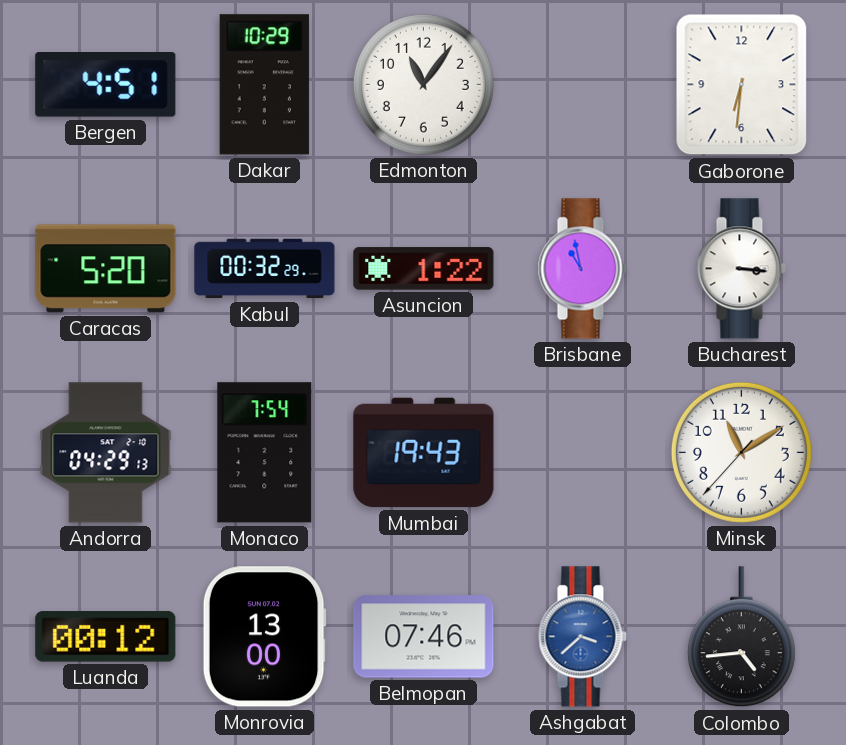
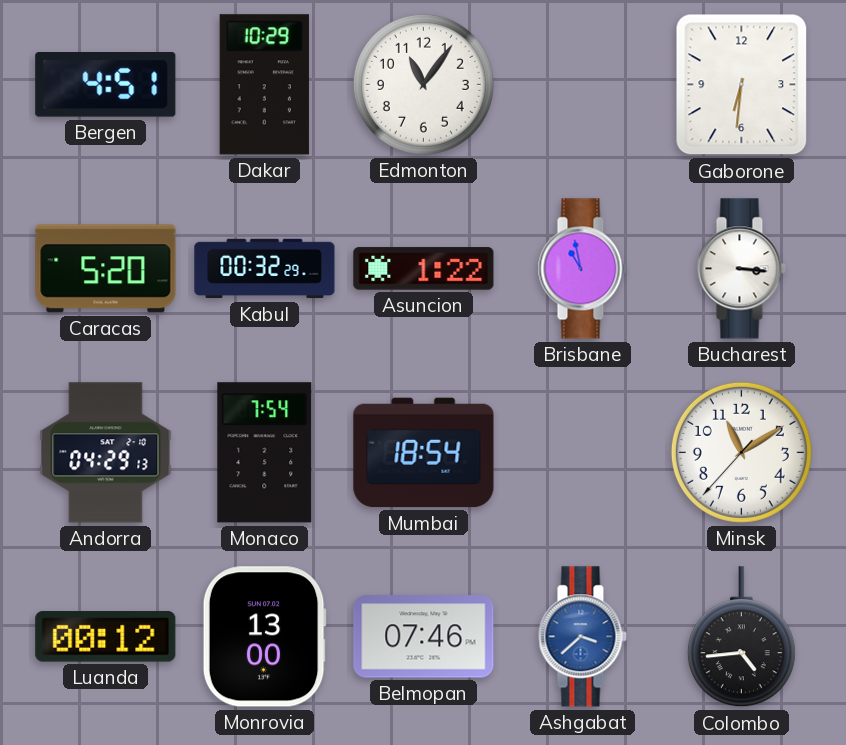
Mumbai: 19:43 -> 18:54
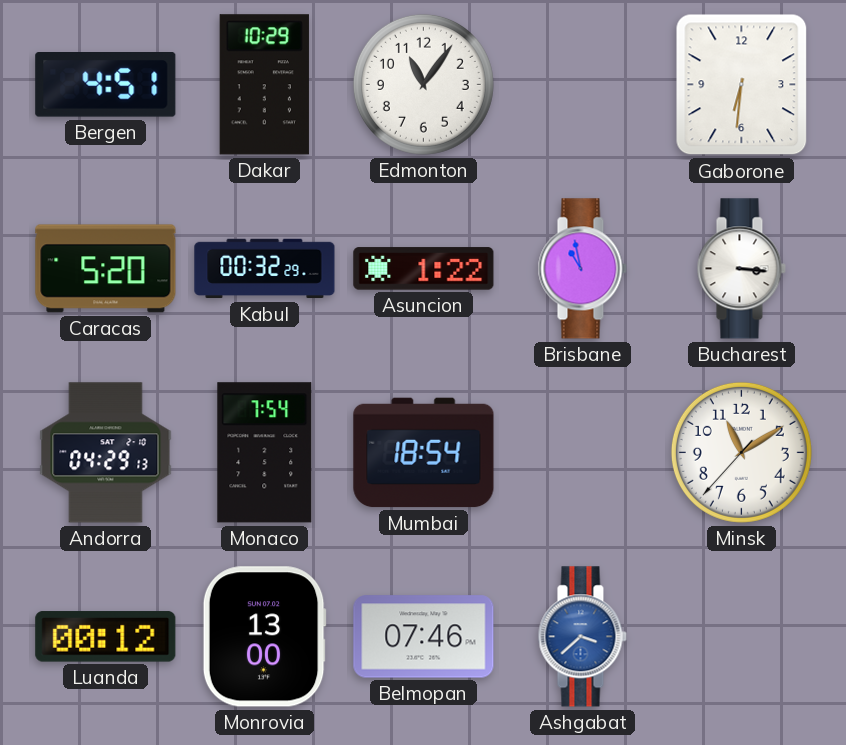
Colombo: 4:44 -> none
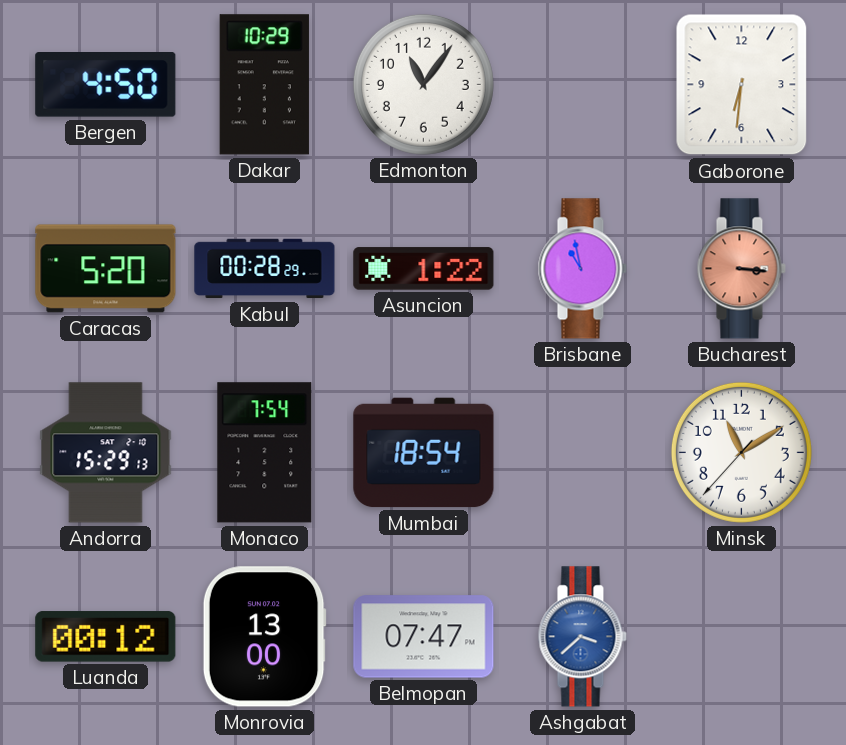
Bergen: 4:51 -> 4:50
Kabul: 00:32 -> 00:28
Bucharest dial: white -> salmon
Andorra: 04:29 -> 15:29
Belmopan: 07:46 -> 07:47
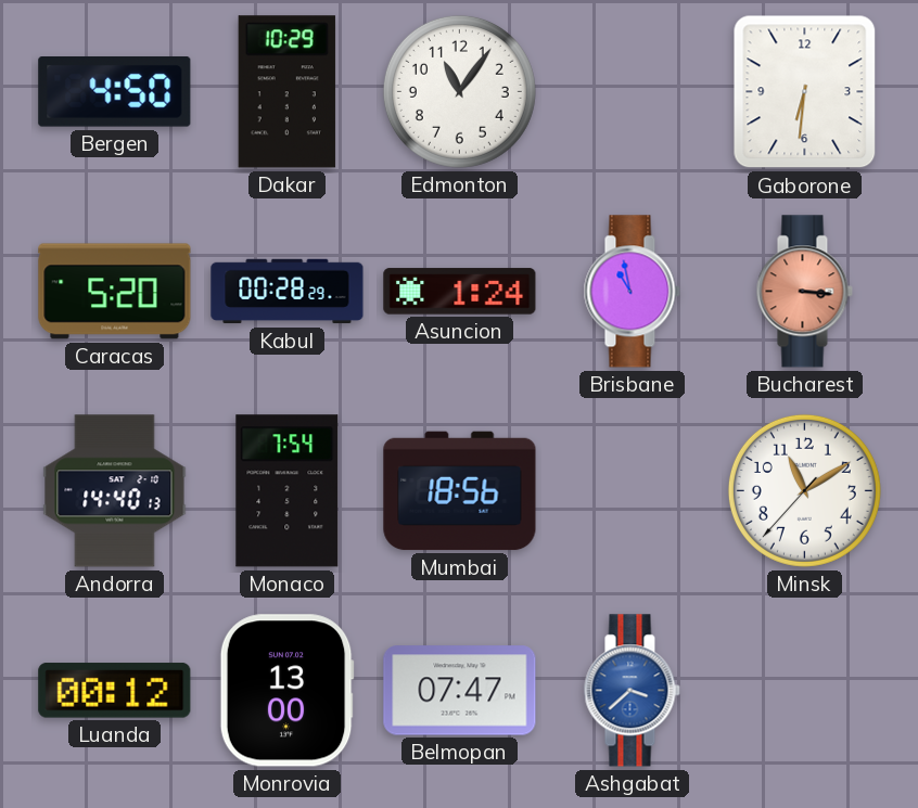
Asuncion: 1:22 -> 1:24
Andorra: 15:29 -> 14:40
Mumbai: 18:54 -> 18:56
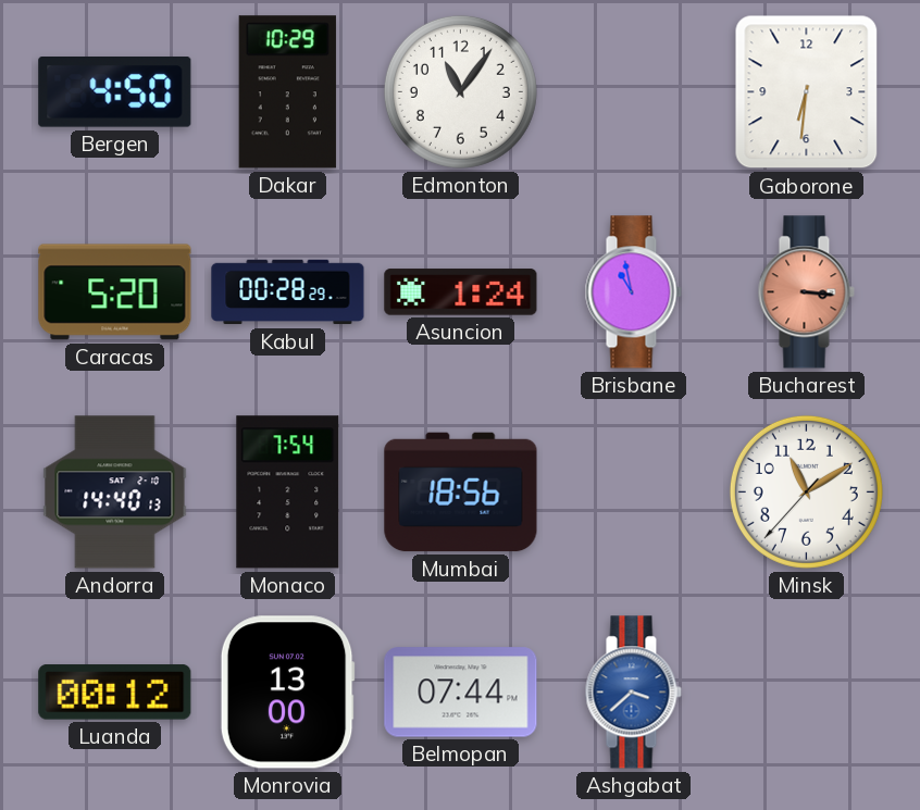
Belmopan: 07:47 -> 07:44
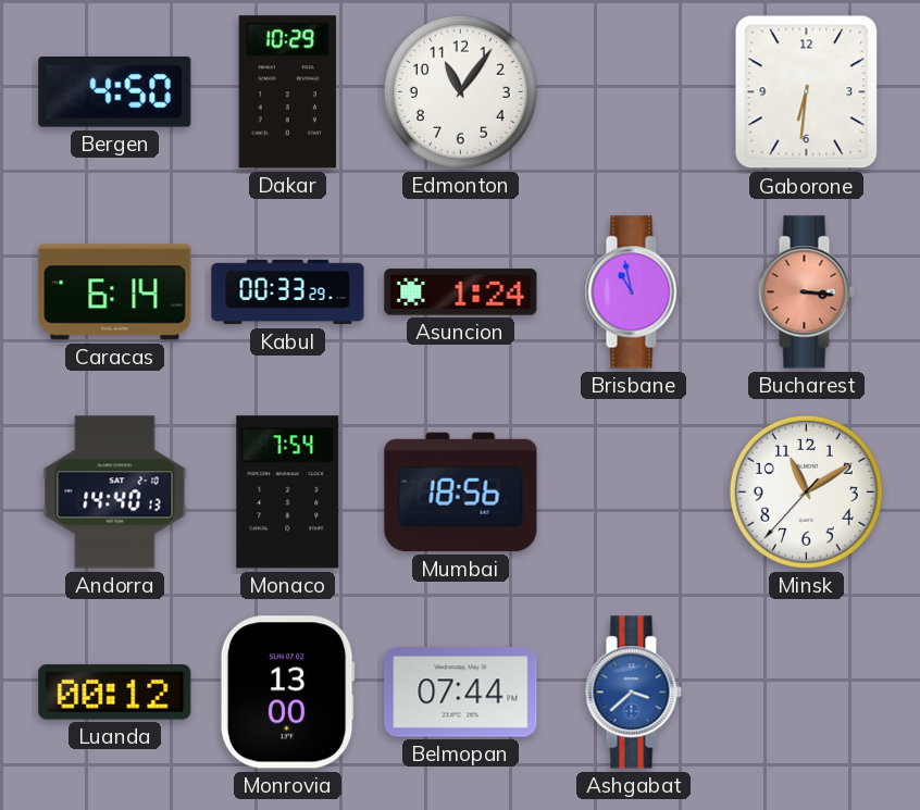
Caracas: 5:20 -> 6:14
Kabul: 00:28 -> 00:33
